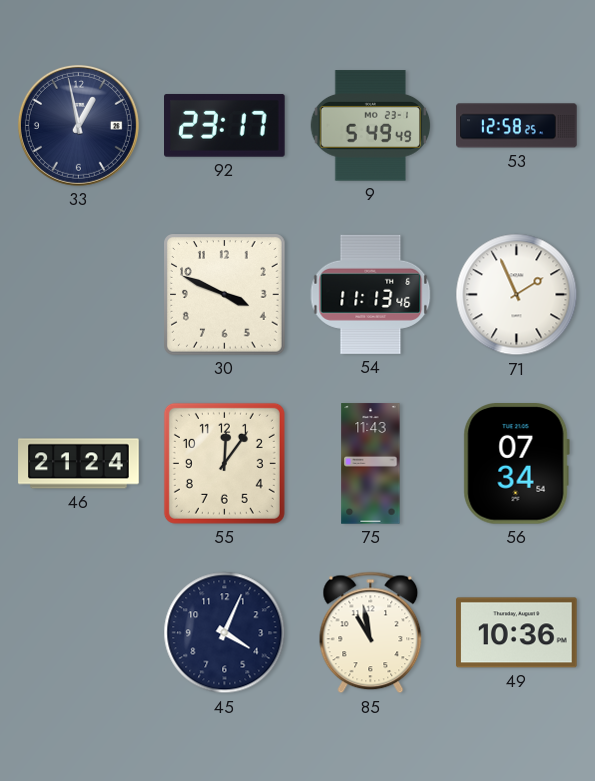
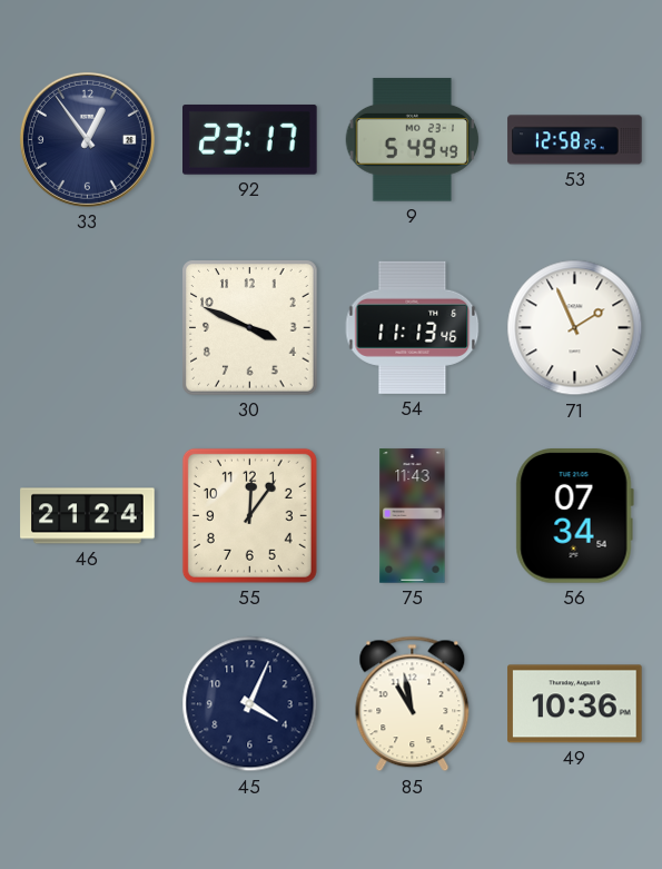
33: 12:58 -> 12:54
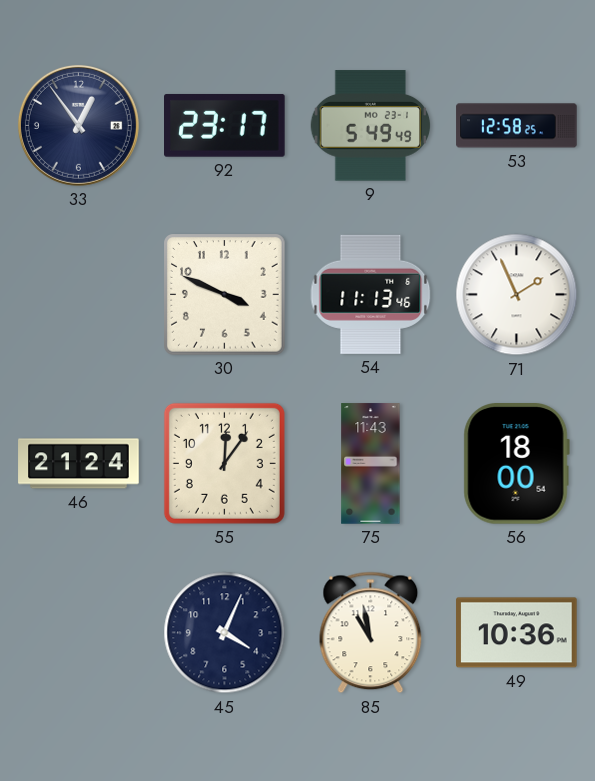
56: 07:34 -> 18:00
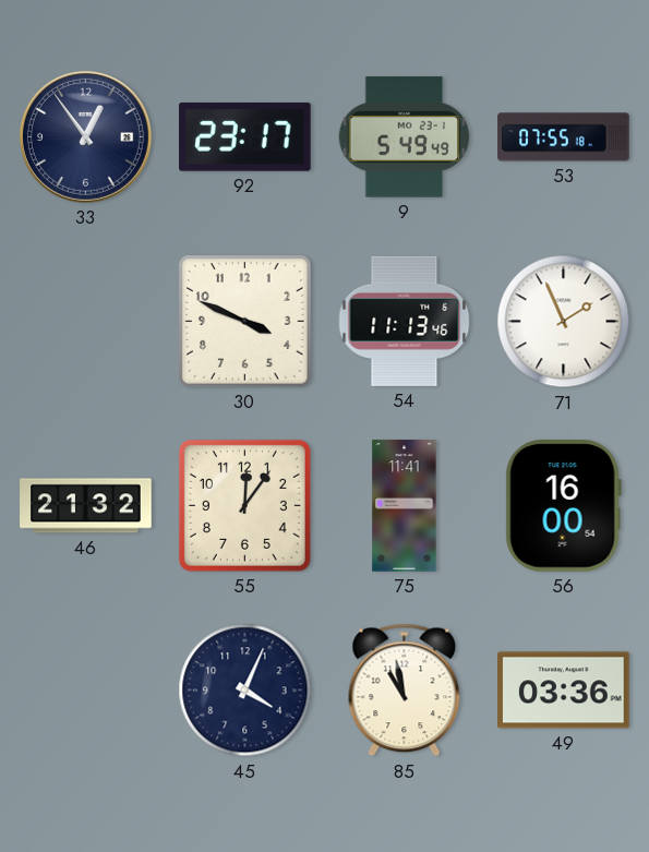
53: 12:58 -> 07:55
46: 21:24 -> 21:32
75: 11:43 -> 11:41
56: 18:00 -> 16:00
49: 10:36 -> 03:36
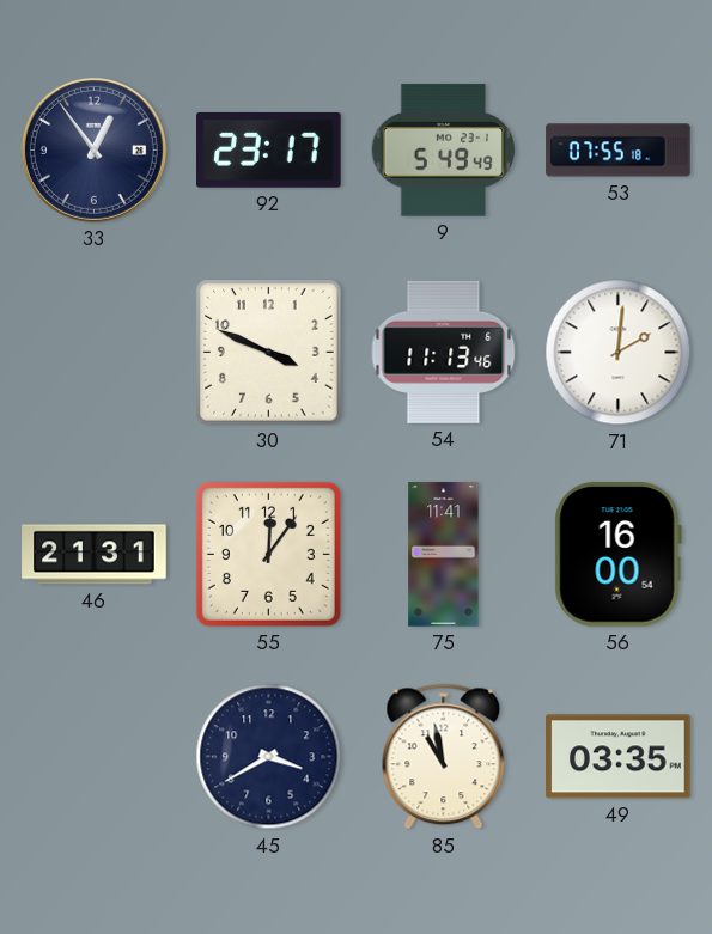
71: 1:56 -> 2:01
46: 21:32 -> 21:31
45: 4:04 -> 3:40
49: 03:36 -> 03:35
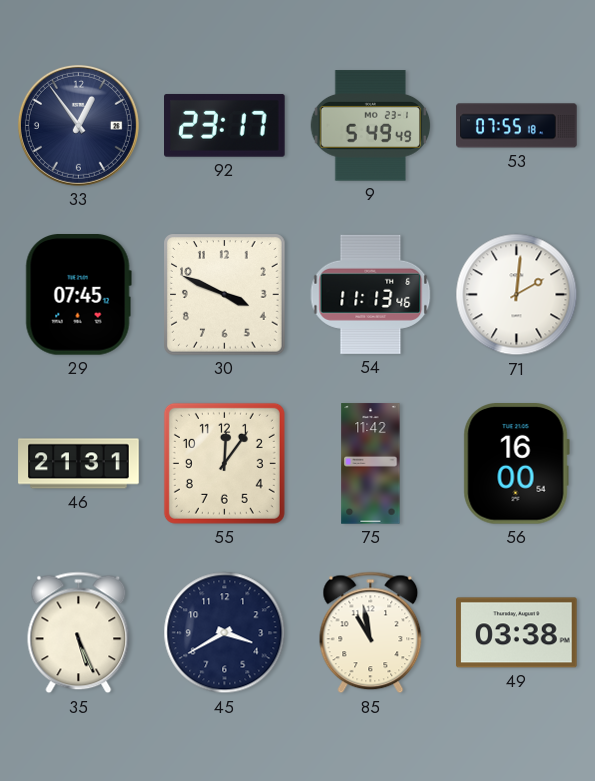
29: none -> 07:45
75: 11:41 -> 11:42
35: none -> 5:26
49: 03:35 -> 03:38
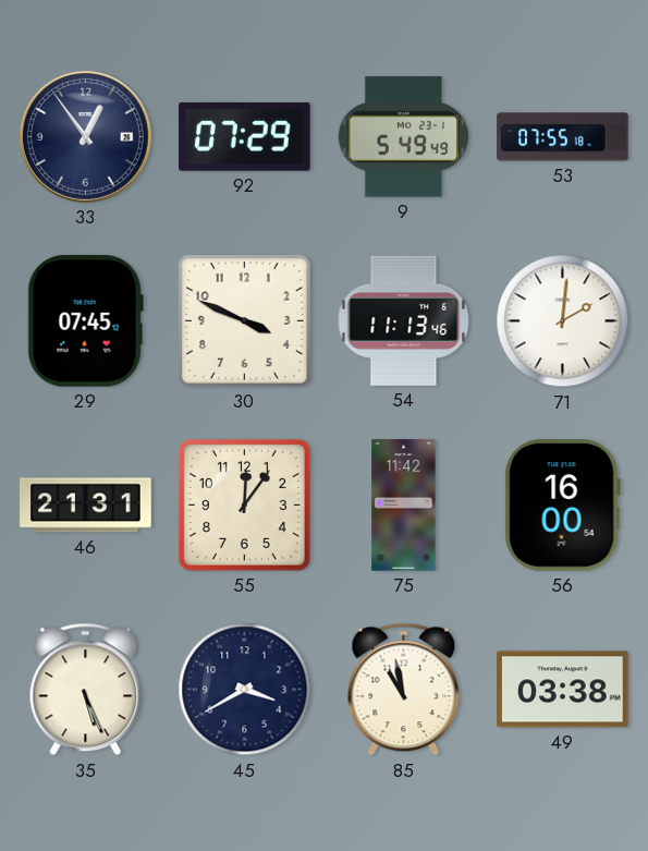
92: 23:17 -> 07:29
